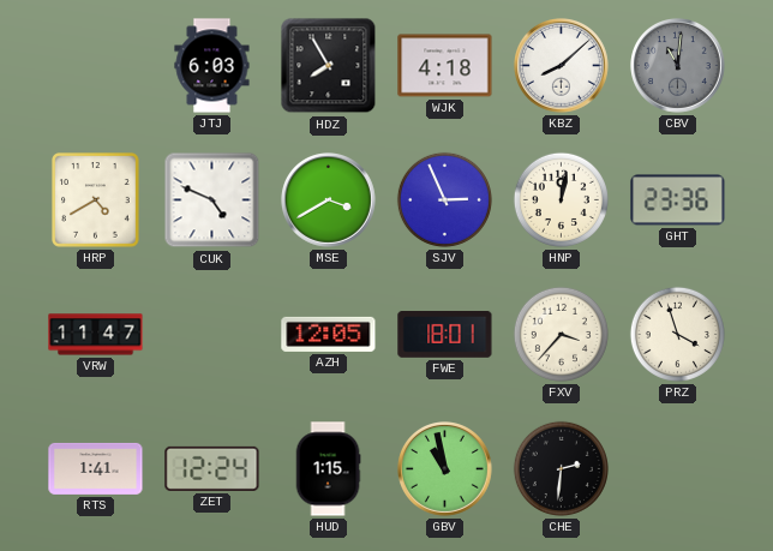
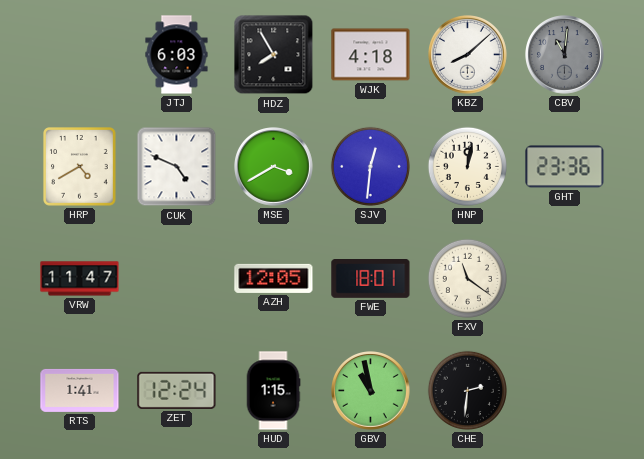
SJV: 2:56 -> 12:31
FXV: 3:37 -> 11:21
PRZ: 3:57 -> none
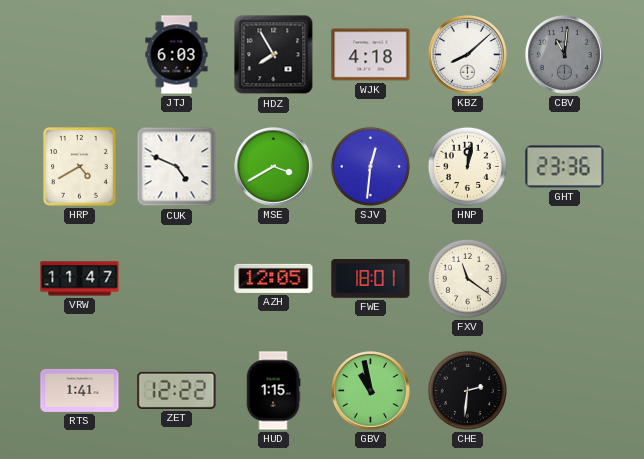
ZET: 12:24 -> 12:22
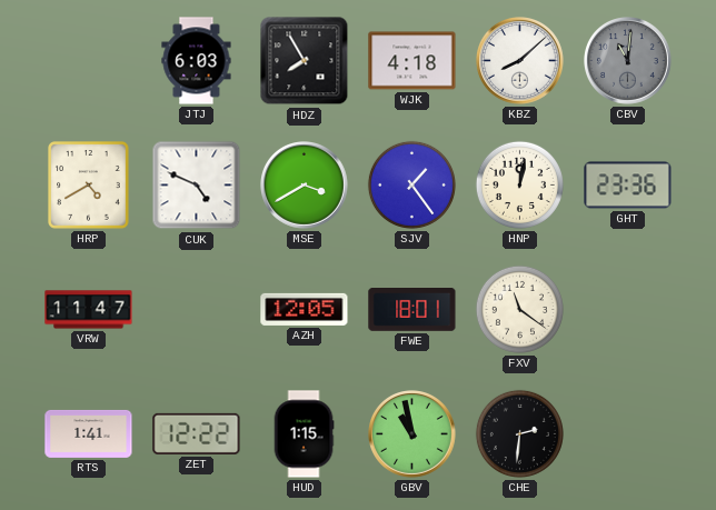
SJV: 12:31 -> 1:24
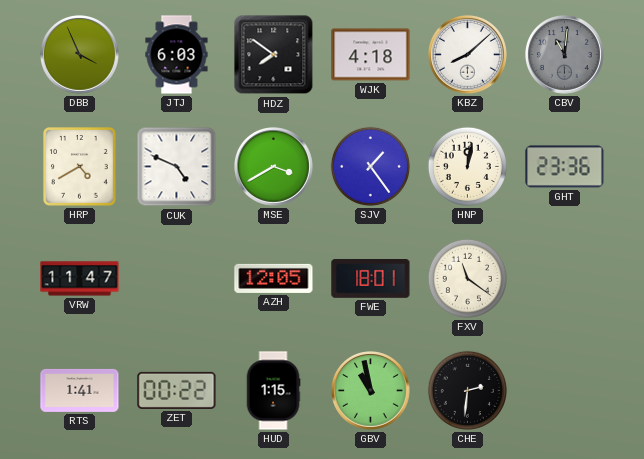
DBB: none -> 3:56
HDZ: 7:55 -> 7:51
ZET: 12:22 -> 00:22
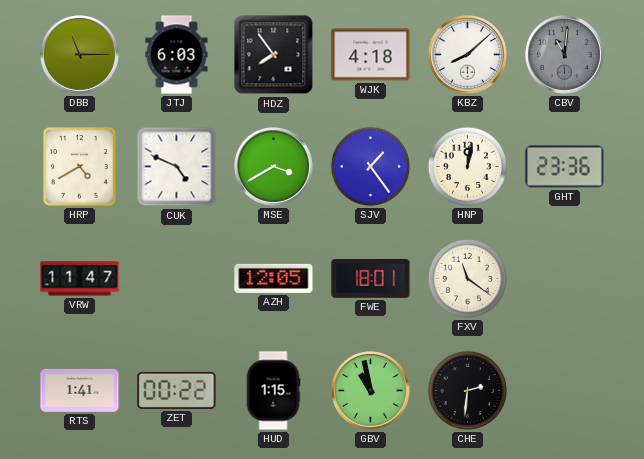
DBB: 3:56 -> 11:15
HDZ: 7:51 -> 7:54
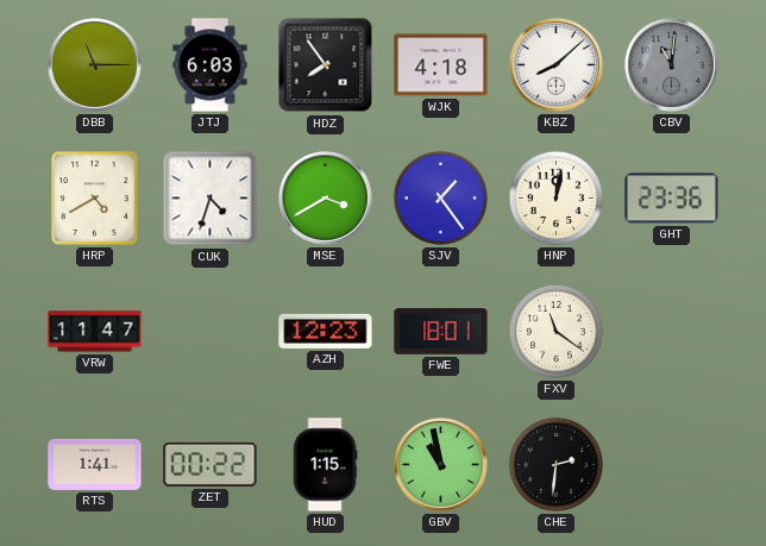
CUK: 4:49 -> 4:33
AZH: 12:05 -> 12:23
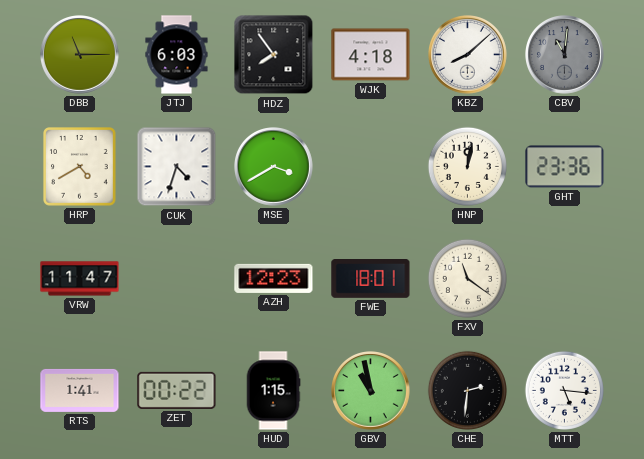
SJV: 1:24 -> none
MTT: none -> 5:16
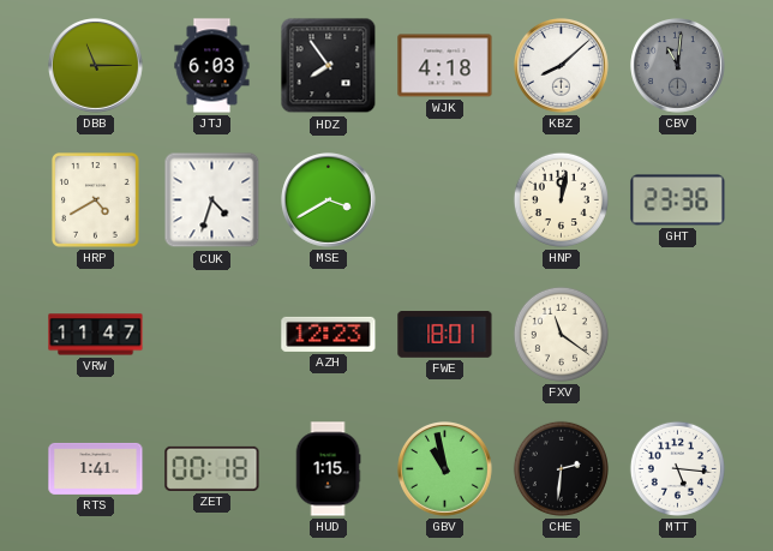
ZET: 00:22 -> 00:18
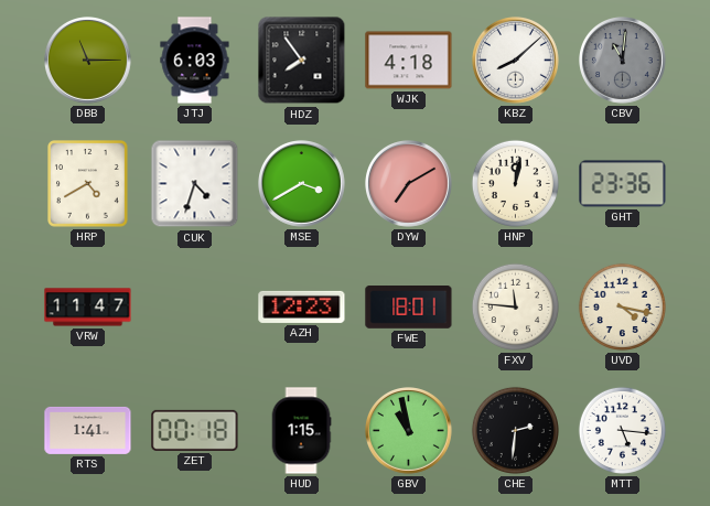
DYW: none -> 7:10
FXV: 11:21 -> 11:46
UVD: none -> 4:17
